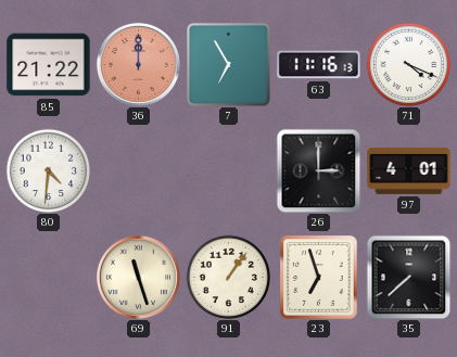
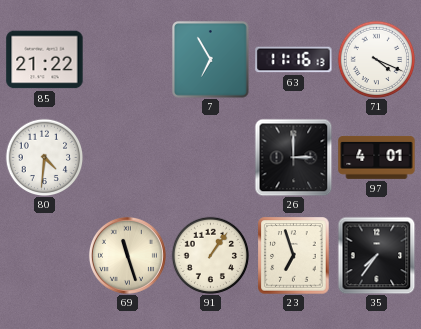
36: 12:00 -> none
35: 7:38 -> 7:36
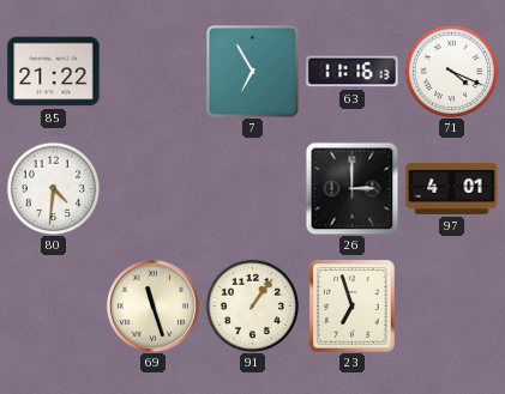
35: 7:36 -> none
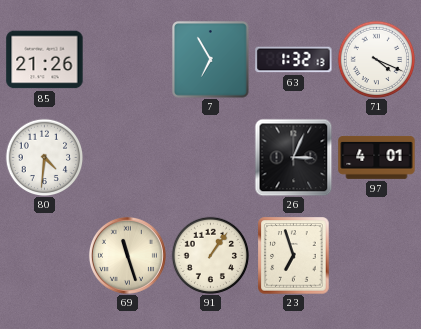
85: 21:22 -> 21:26
63: 11:16 -> 1:32
26: 3:00 -> 3:04
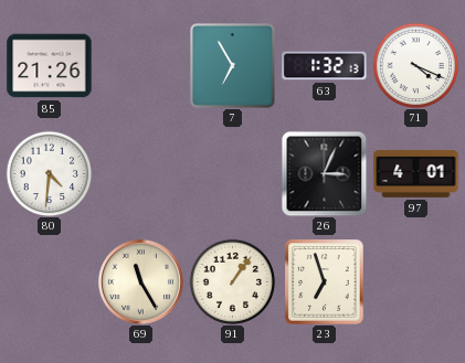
69: 11:27 -> 11:25
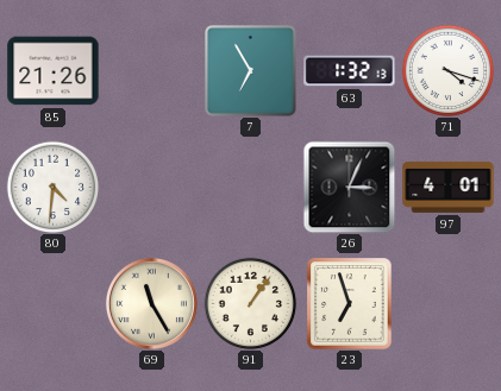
71: 4:19 -> 4:18
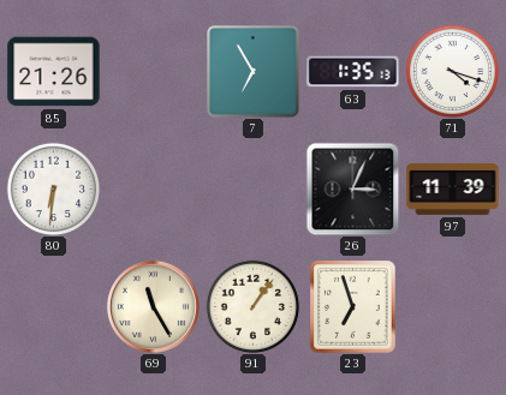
63: 1:32 -> 1:35
80: 4:31 -> 6:31
97: 4:01 -> 11:39
